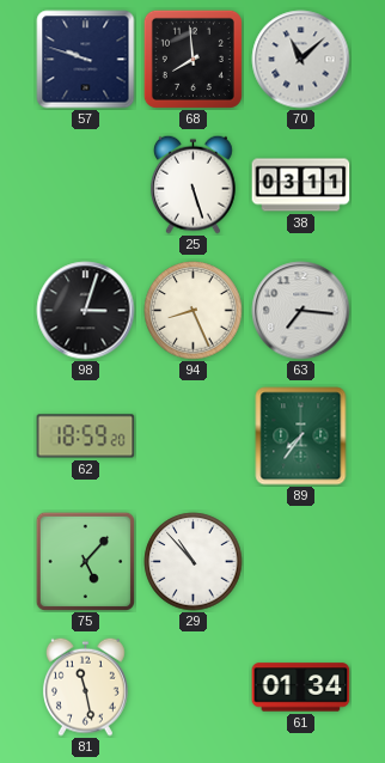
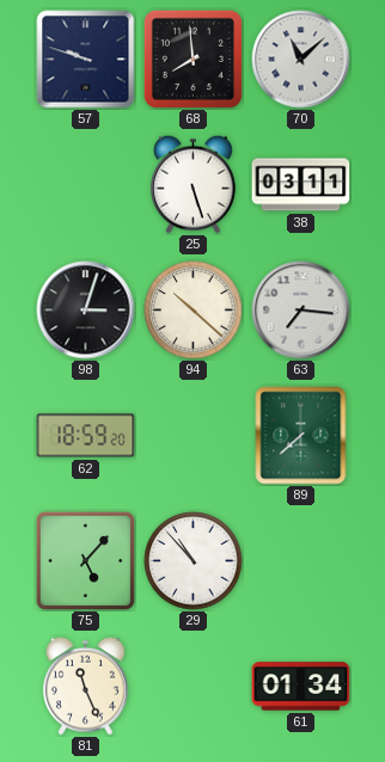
94: 8:26 -> 10:22
89: 7:36 -> 7:38
81: 11:28 -> 11:26
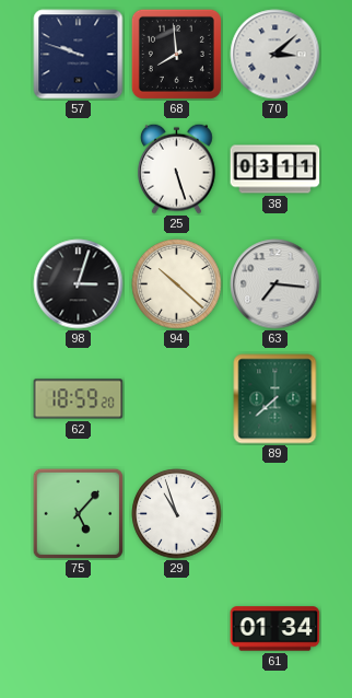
70: 11:08 -> 3:08
29: 10:53 -> 10:57
81: 11:26 -> none
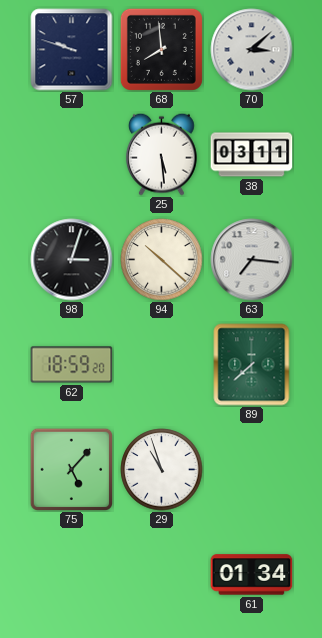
25: 5:27 -> 5:29
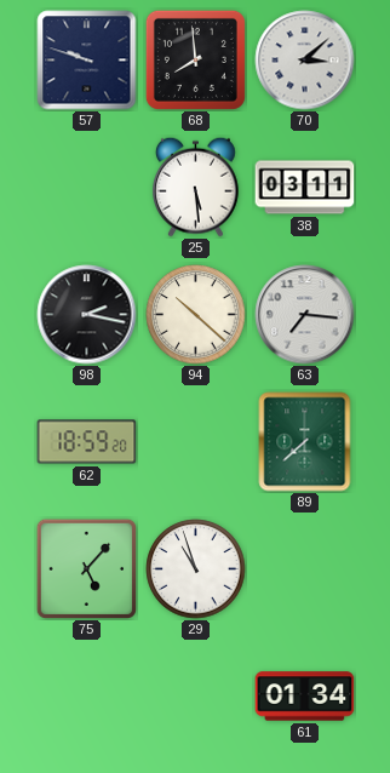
98: 3:03 -> 2:17
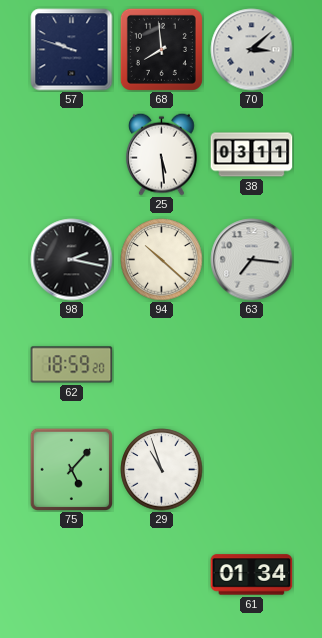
89: 7:38 -> none
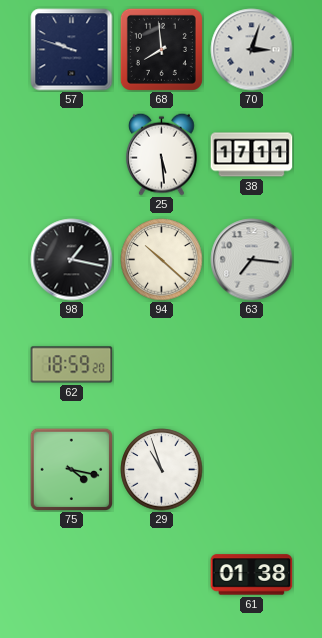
70: 3:08 -> 3:03
38: 03:11 -> 17:11
98: 2:17 -> 1:17
75: 5:07 -> 4:17
61: 01:34 -> 01:38
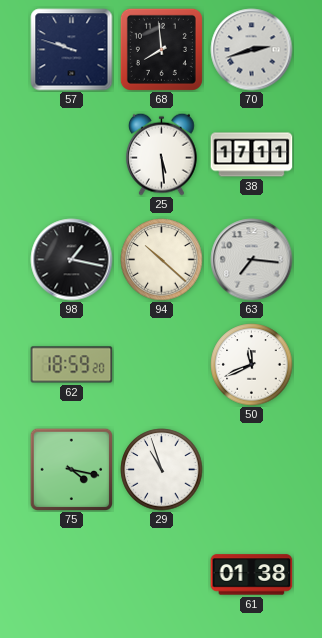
70: 3:03 -> 2:42
50: none -> 11:41
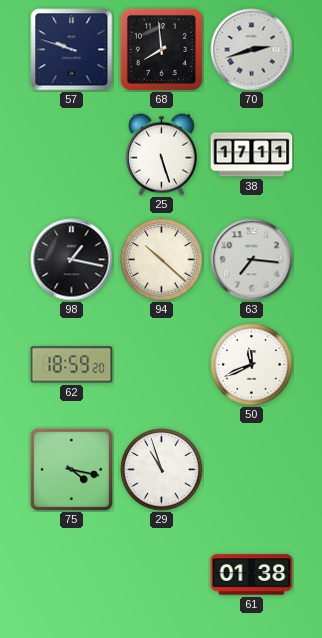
25: 5:29 -> 5:27
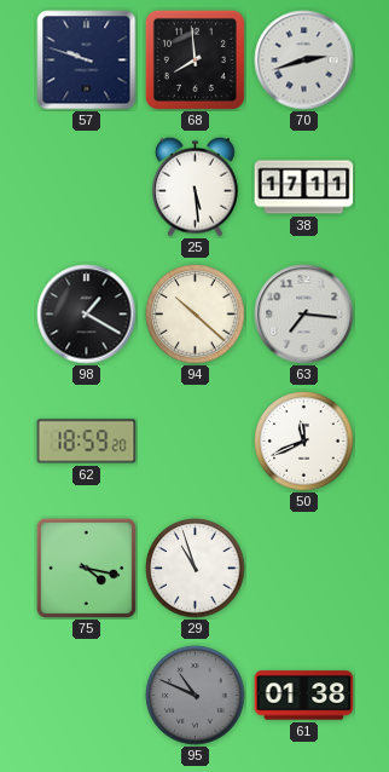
25: 5:27 -> 5:29
98: 1:17 -> 1:20
95: none -> 10:49
